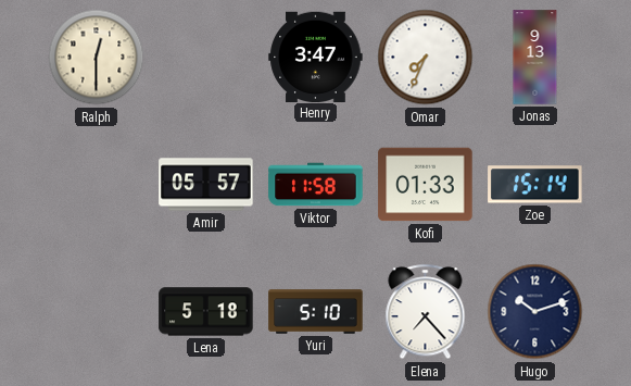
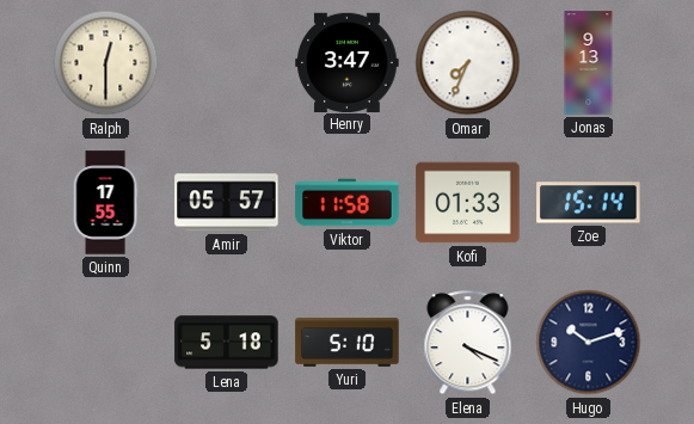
Quinn: none -> 17:55
Elena: 7:23 -> 4:19
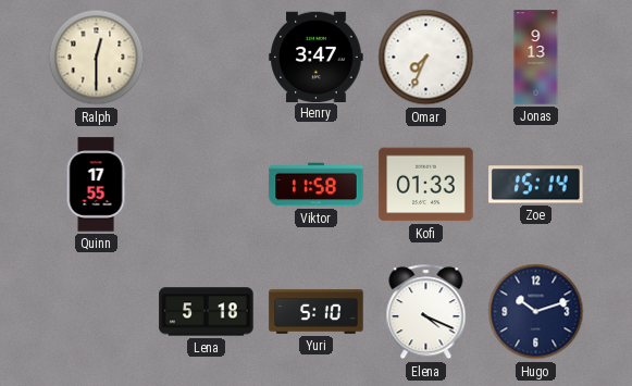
Amir: 05:57 -> none
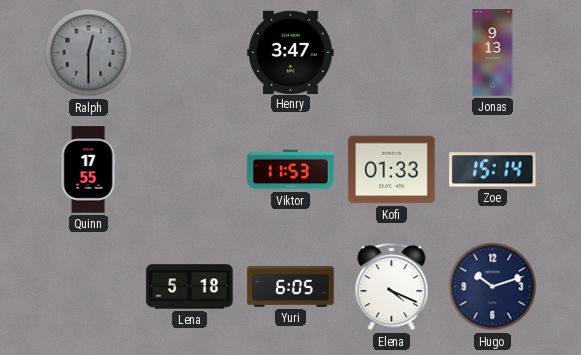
Ralph dial: cream -> grey
Omar: 7:34 -> none
Viktor: 11:58 -> 11:53
Yuri: 5:10 -> 6:05
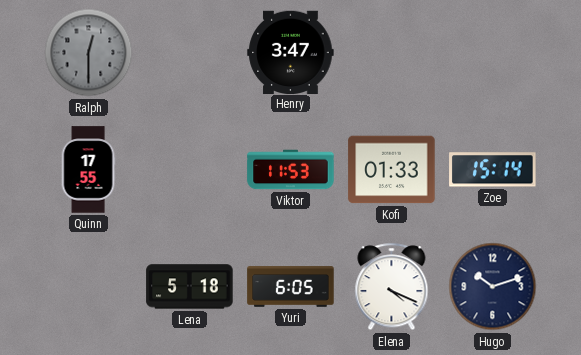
Jonas: 9:13 -> none
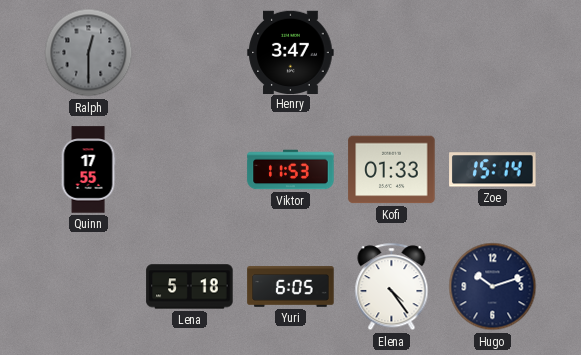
Elena: 4:19 -> 4:24
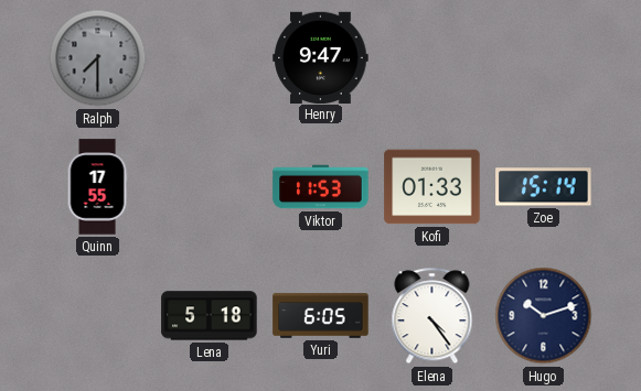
Ralph: 12:30 -> 7:30
Henry: 3:47 -> 9:47
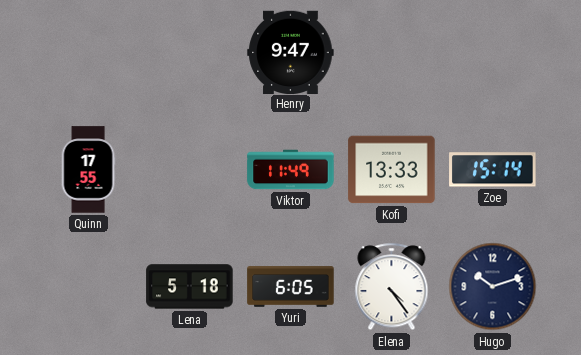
Ralph: 7:30 -> none
Viktor: 11:53 -> 11:49
Kofi: 01:33 -> 13:33
